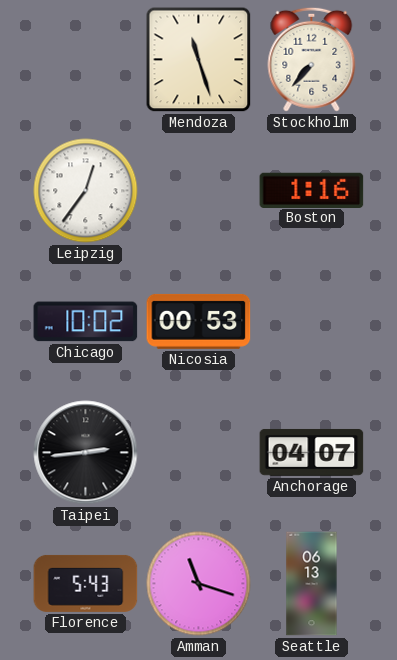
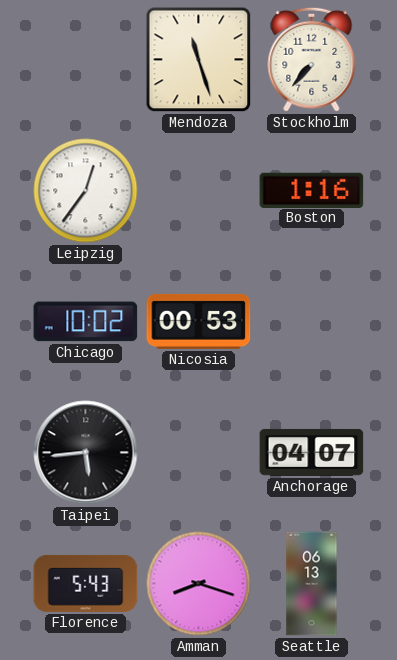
Taipei: 2:44 -> 5:44
Amman: 11:18 -> 8:18
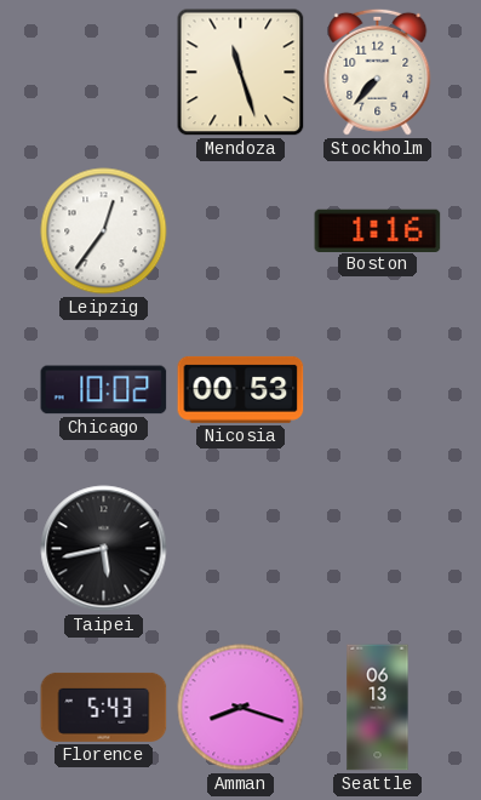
Taipei: 5:44 -> 5:43
Anchorage: 04:07 -> none
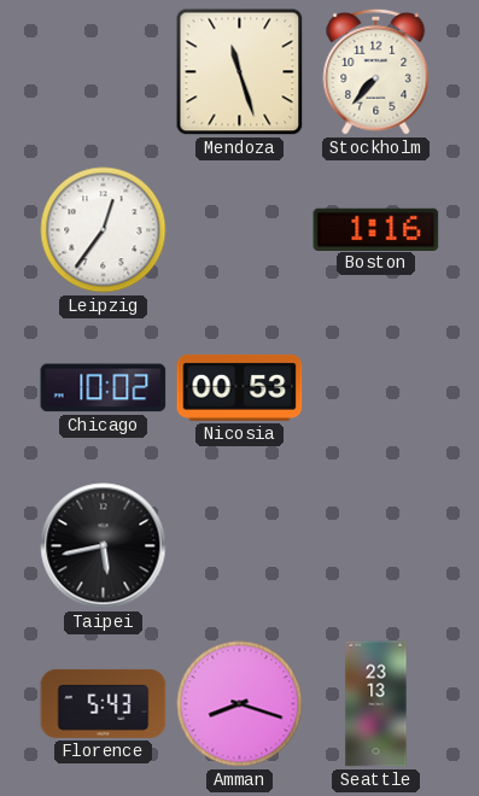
Seattle: 06:13 -> 23:13
